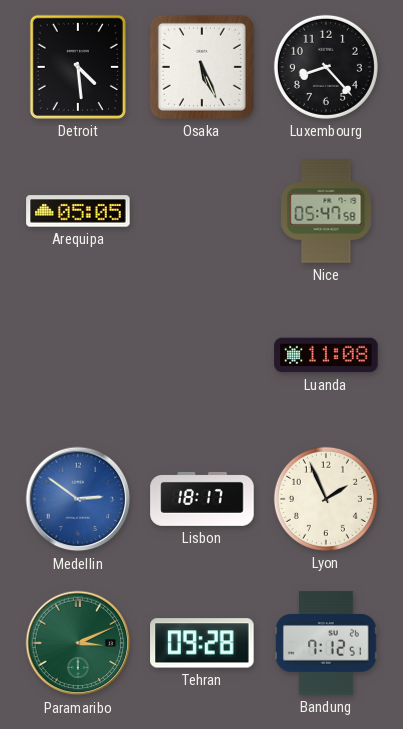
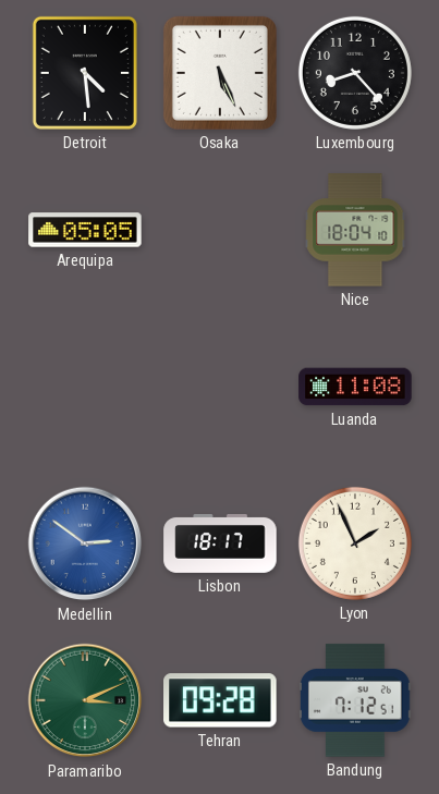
Nice: 05:47 -> 18:04
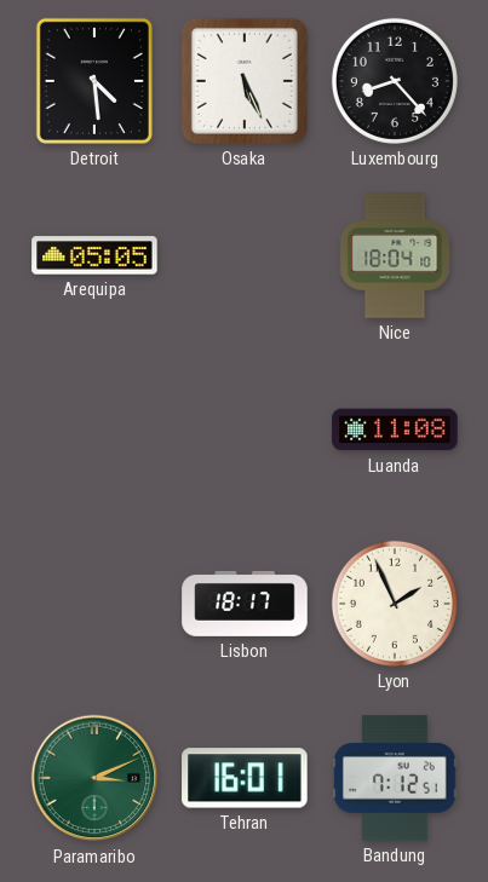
Medellin: 2:51 -> none
Tehran: 09:28 -> 16:01
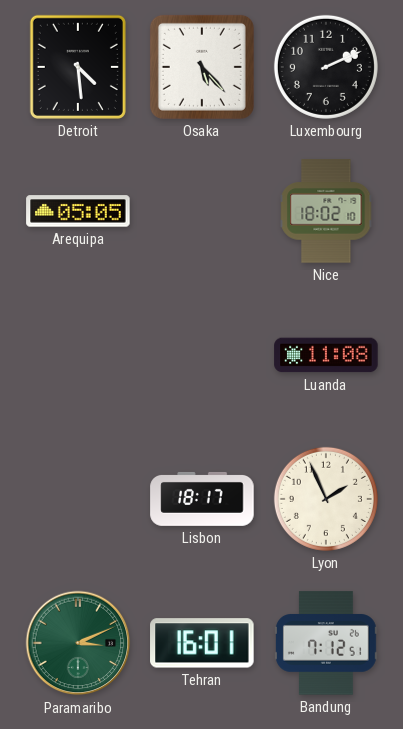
Osaka: 5:26 -> 5:23
Luxembourg: 8:23 -> 2:11
Nice: 18:04 -> 18:02
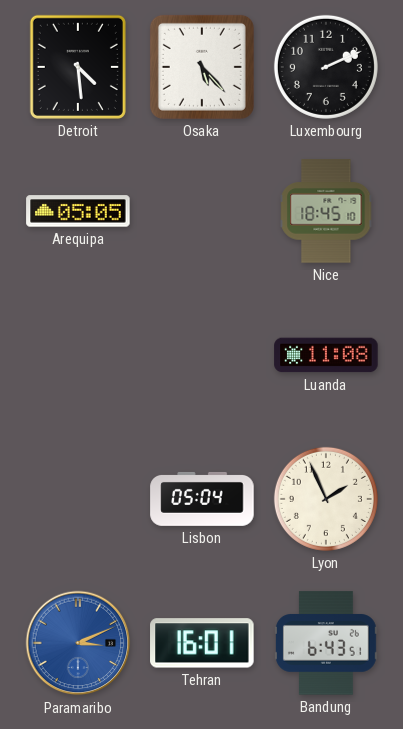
Nice: 18:02 -> 18:45
Lisbon: 18:17 -> 05:04
Paramaribo dial: green -> blue
Bandung: 7:12 -> 6:43
